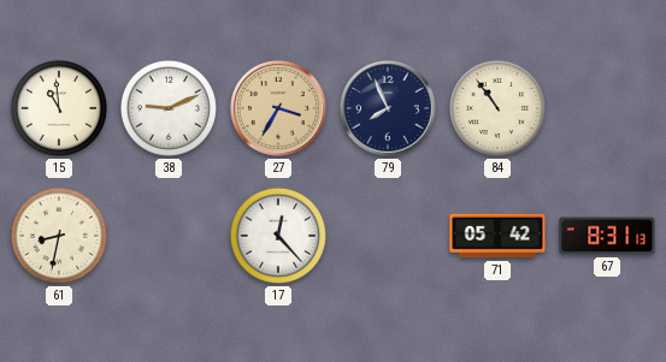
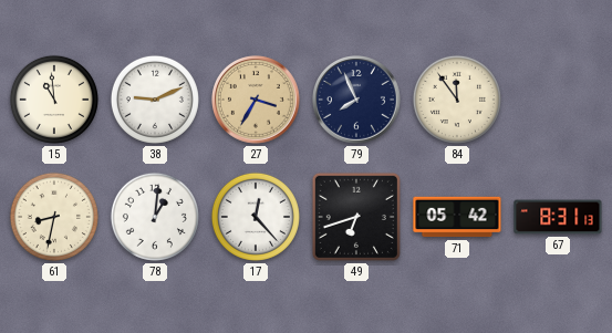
84: 10:54 -> 11:54
78: none -> 1:01
49: none -> 6:42
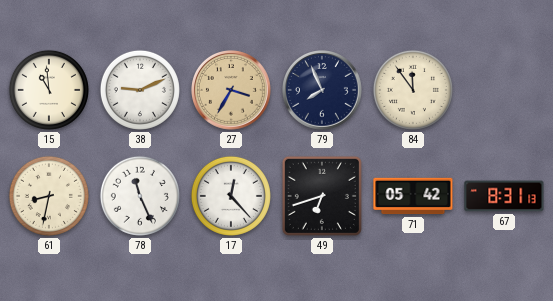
78: 1:01 -> 11:26
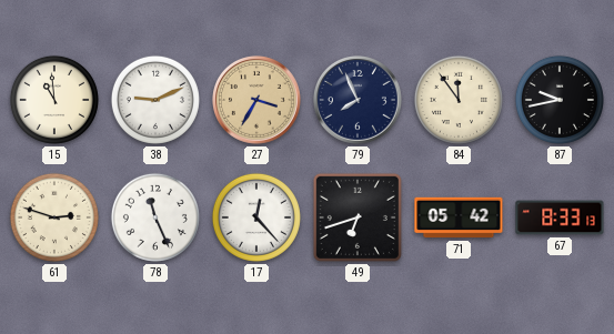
87: none -> 9:43
61: 8:32 -> 2:48
67: 8:31 -> 8:33
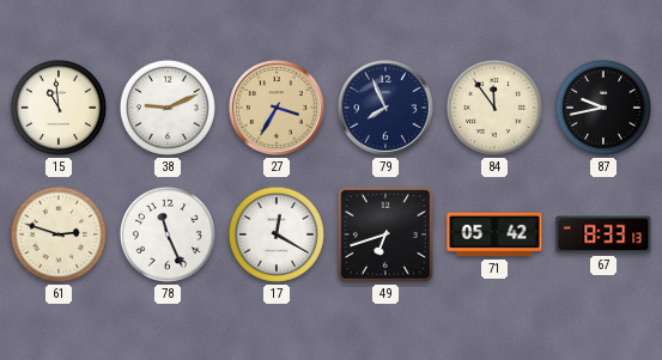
17: 12:23 -> 12:20
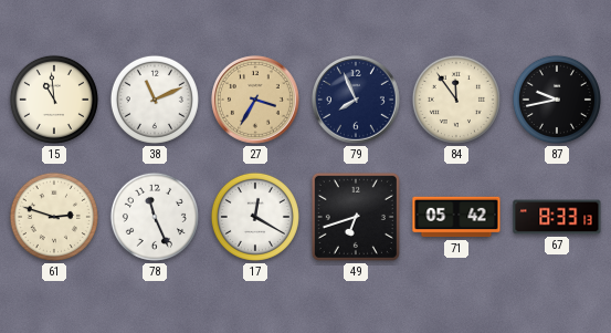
38: 9:11 -> 11:11
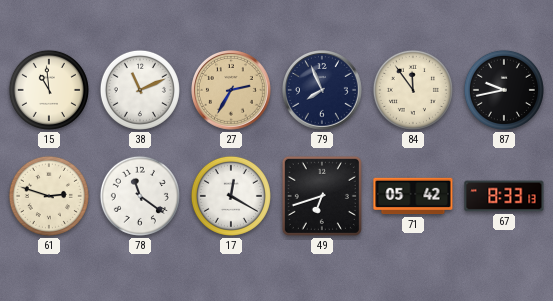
27: 3:35 -> 2:35
78: 11:26 -> 11:21
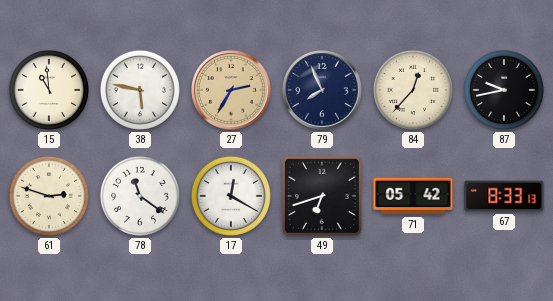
38: 11:11 -> 5:47
84: 11:54 -> 12:37
